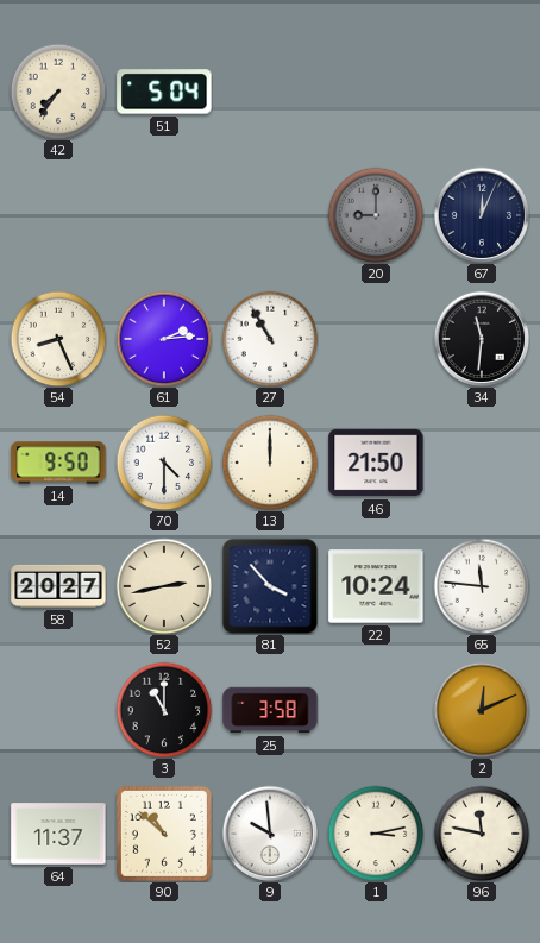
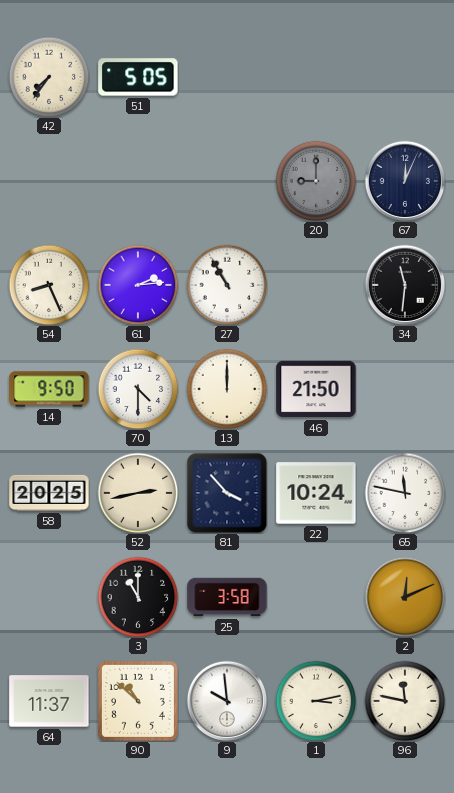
51: 5:04 -> 5:05
58: 20:27 -> 20:25
65: 11:46 -> 11:47
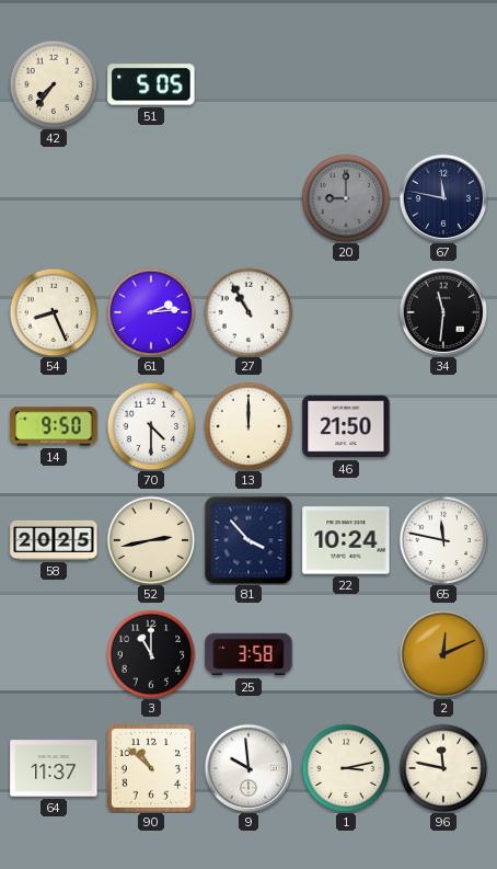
67: 12:04 -> 11:47
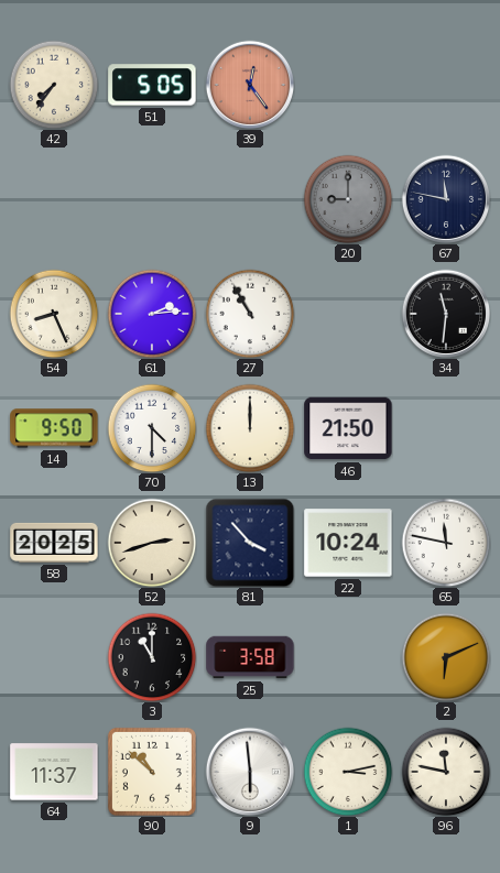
39: none -> 12:24
52: 2:43 -> 2:42
2: 12:11 -> 6:11
9: 9:59 -> 5:59
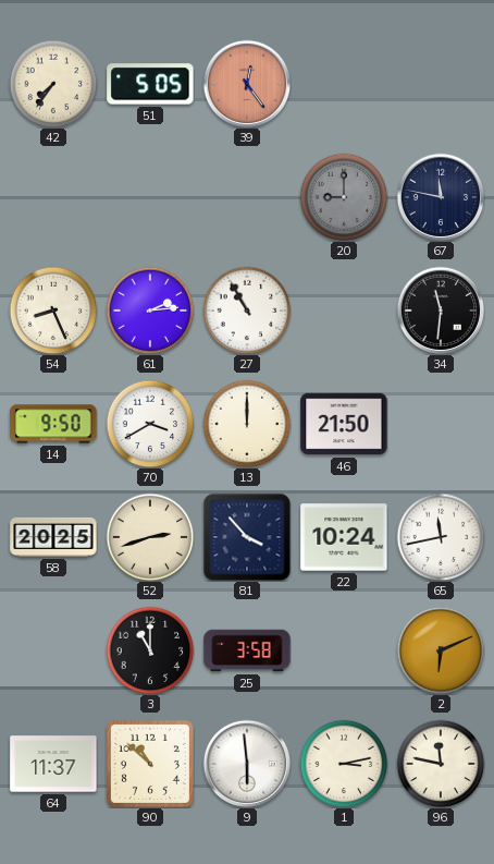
70: 4:30 -> 3:40
65: 11:47 -> 11:43
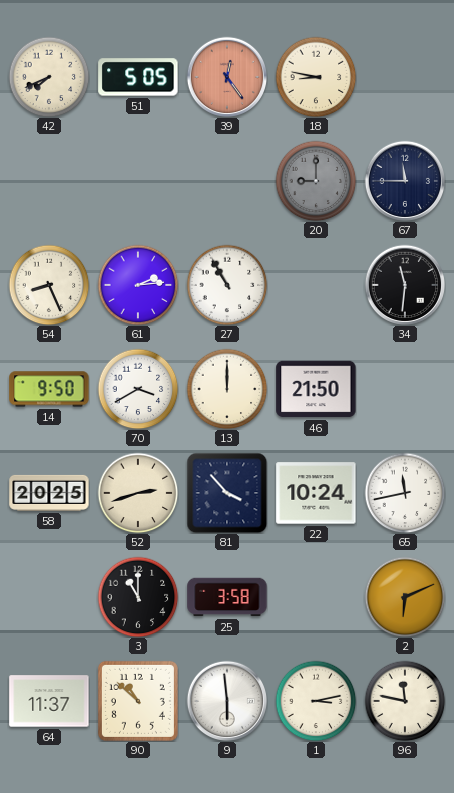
42: 7:36 -> 7:41
18: none -> 8:47
67: 11:47 -> 11:45
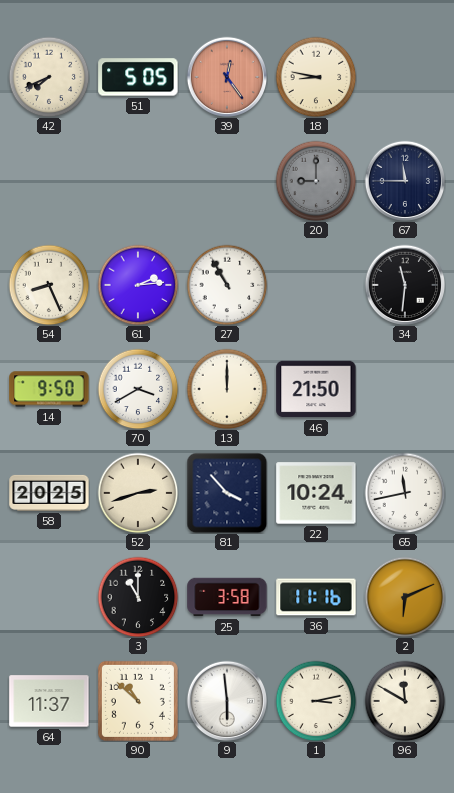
36: none -> 11:16
96: 11:47 -> 11:50
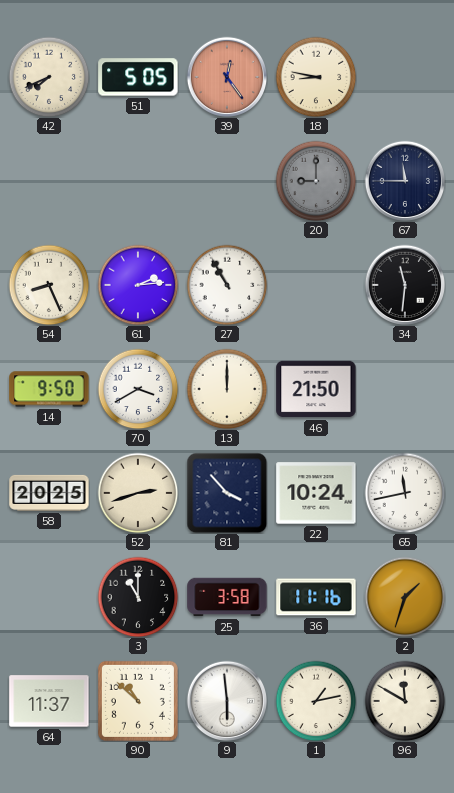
2: 6:11 -> 1:33
1: 3:13 -> 1:13
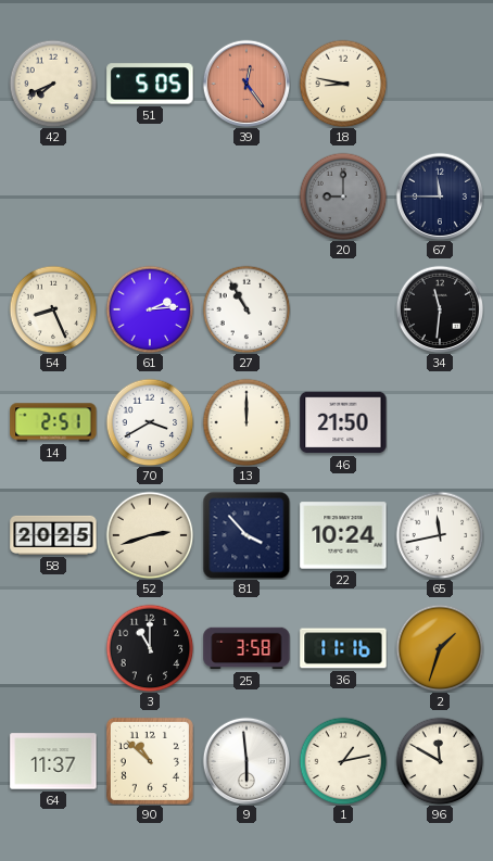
14: 9:50 -> 2:51
